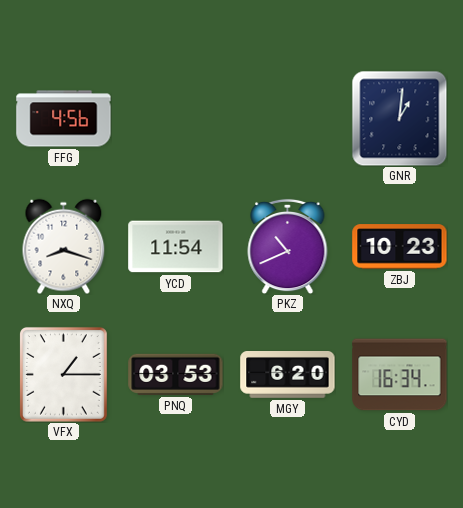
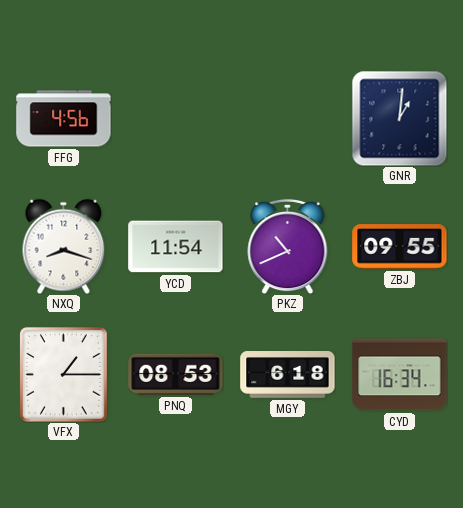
ZBJ: 10:23 -> 09:55
PNQ: 03:53 -> 08:53
MGY: 6:20 -> 6:18
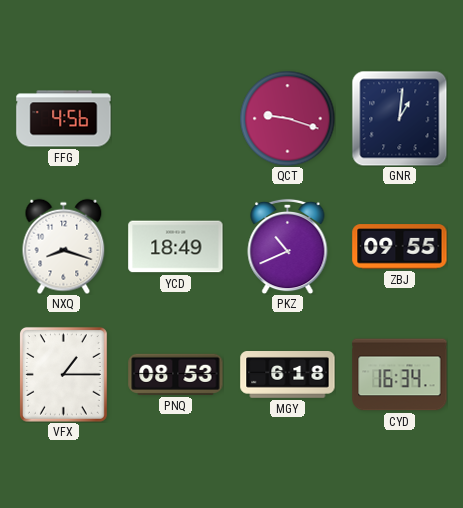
QCT: none -> 9:18
YCD: 11:54 -> 18:49
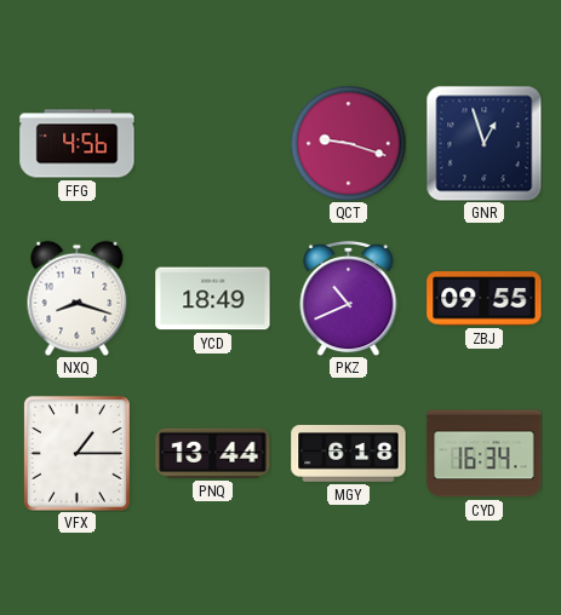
GNR: 1:01 -> 12:57
PNQ: 08:53 -> 13:44
